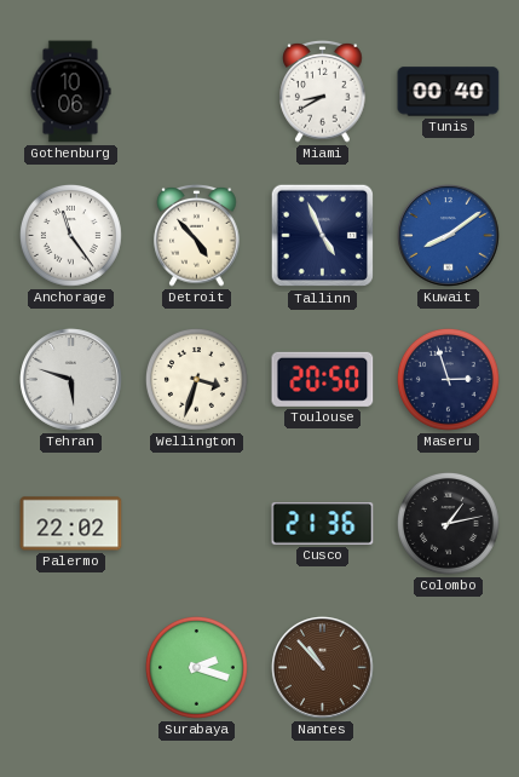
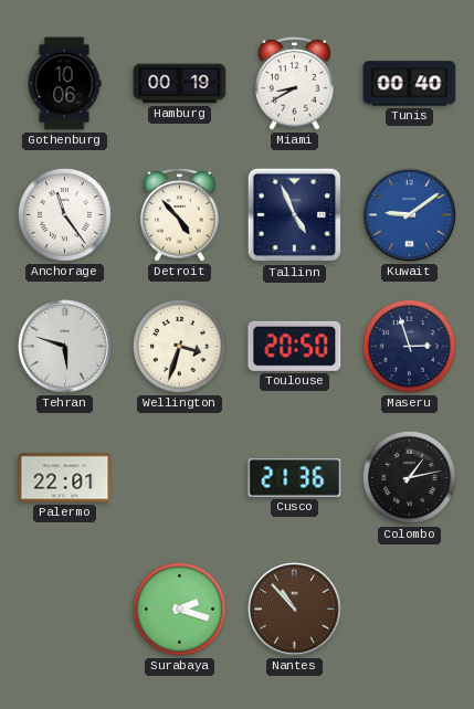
Hamburg: none -> 00:19
Kuwait: 8:09 -> 9:09
Palermo: 22:02 -> 22:01
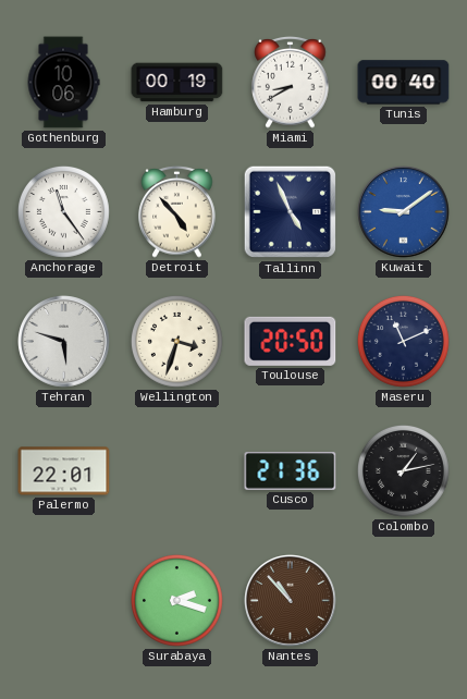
Maseru: 2:57 -> 11:11
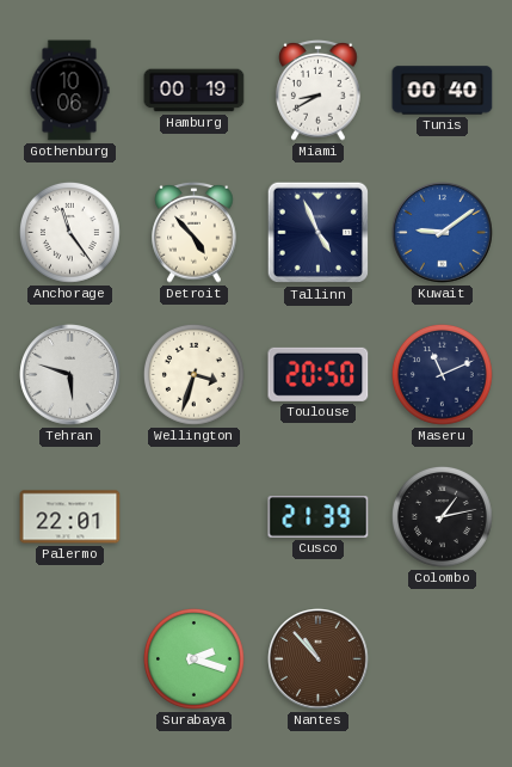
Cusco: 21:36 -> 21:39
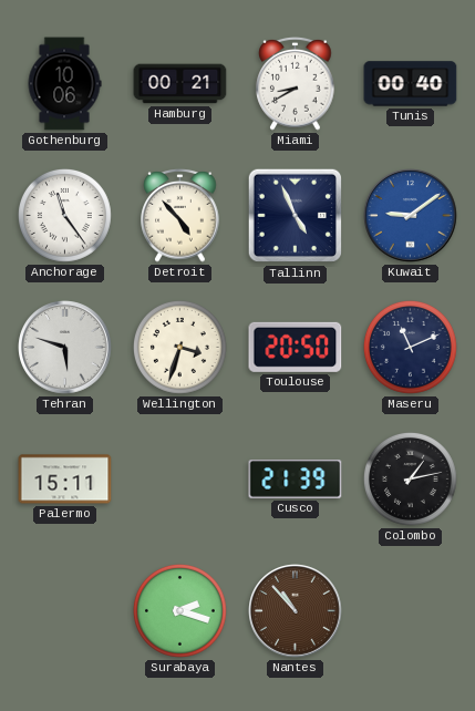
Hamburg: 00:19 -> 00:21
Palermo: 22:01 -> 15:11
